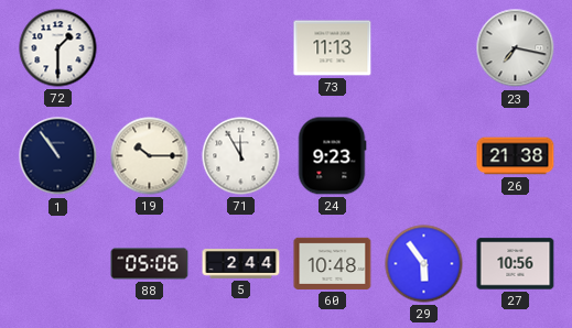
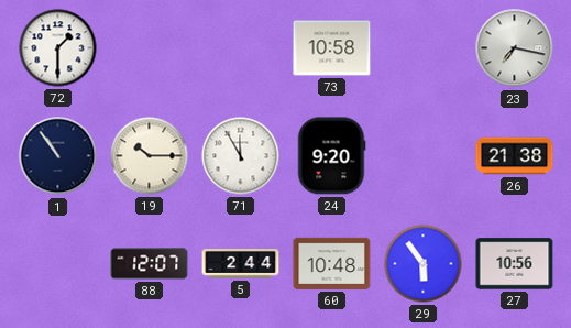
73: 11:13 -> 10:58
24: 9:23 -> 9:20
88: 05:06 -> 12:07
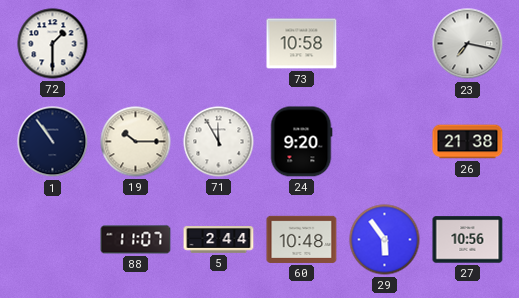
88: 12:07 -> 11:07
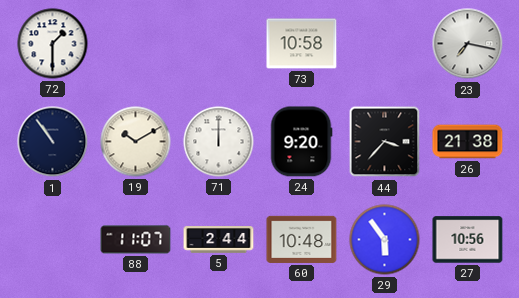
19: 10:15 -> 10:10
71: 11:55 -> 12:00
44: none -> 3:37
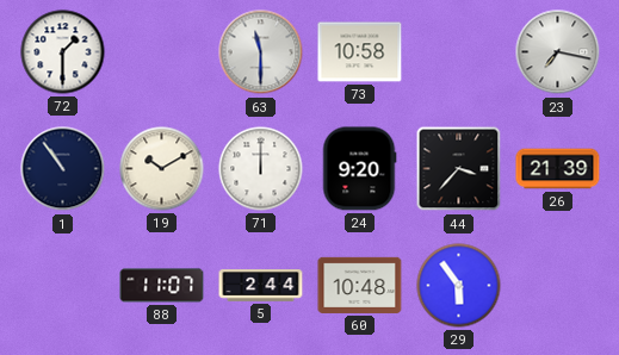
63: none -> 11:30
26: 21:38 -> 21:39
27: 10:56 -> none
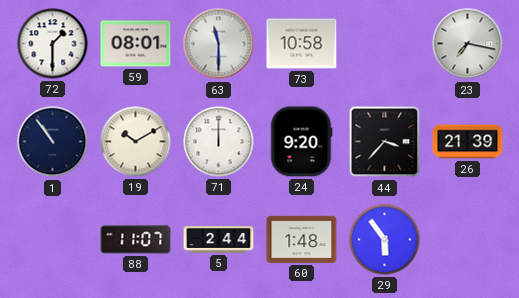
59: none -> 08:01
60: 10:48 -> 1:48
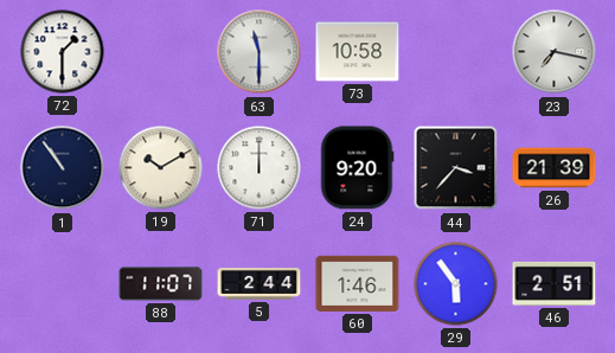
59: 08:01 -> none
60: 1:48 -> 1:46
46: none -> 2:51
